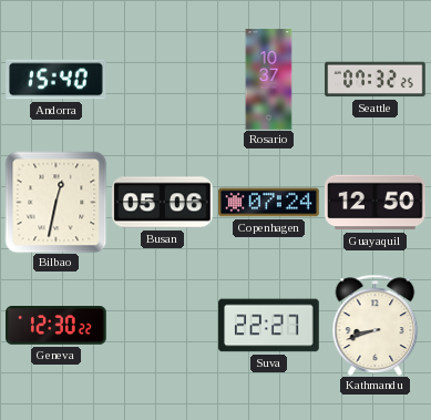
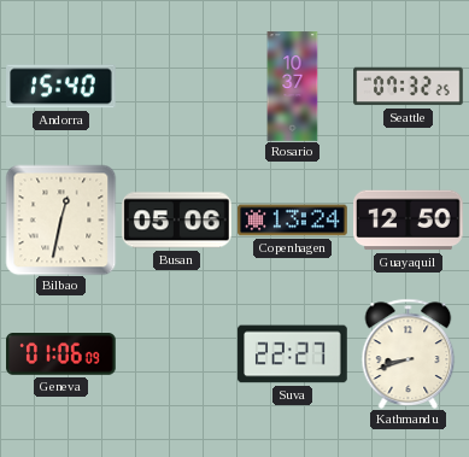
Copenhagen: 07:24 -> 13:24
Geneva: 12:30 -> 01:06
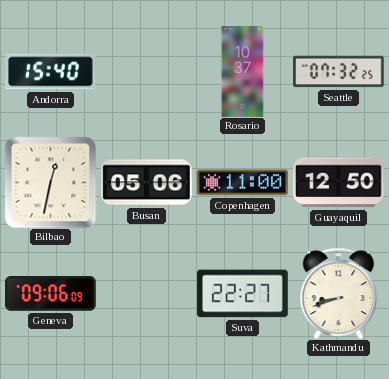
Copenhagen: 13:24 -> 11:00
Geneva: 01:06 -> 09:06
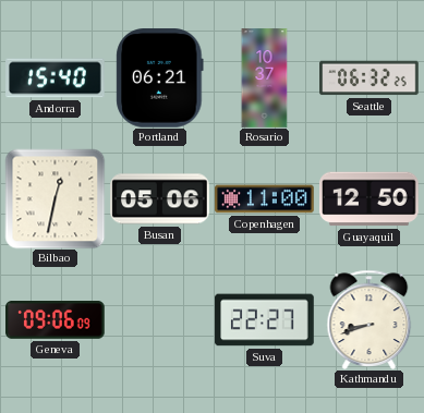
Portland: none -> 06:21
Seattle: 07:32 -> 06:32
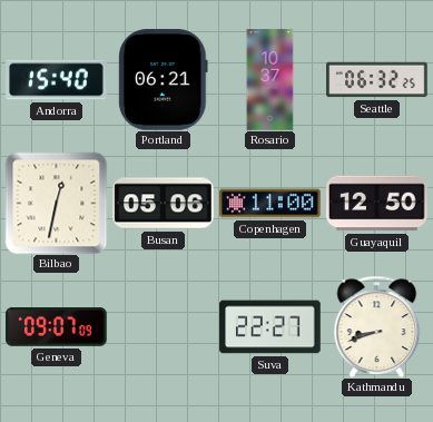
Geneva: 09:06 -> 09:07
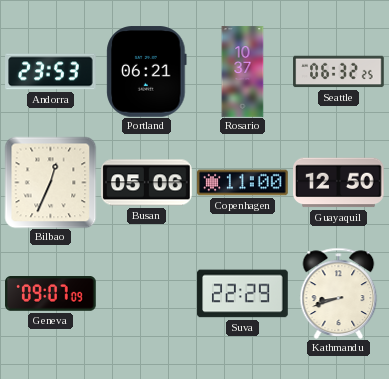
Andorra: 15:40 -> 23:53
Bilbao: 12:32 -> 12:34
Suva: 22:27 -> 22:29
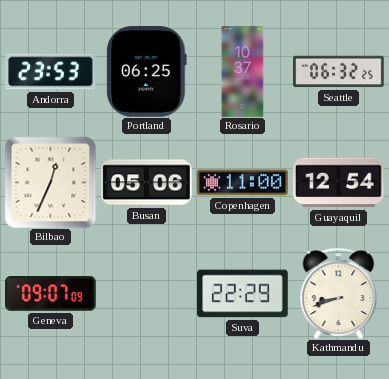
Portland: 06:21 -> 06:25
Guayaquil: 12:50 -> 12:54
